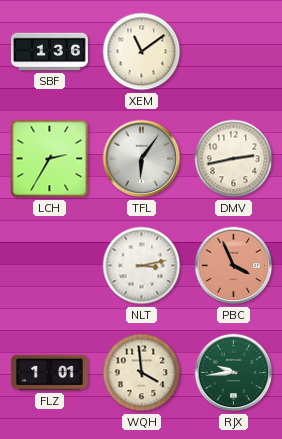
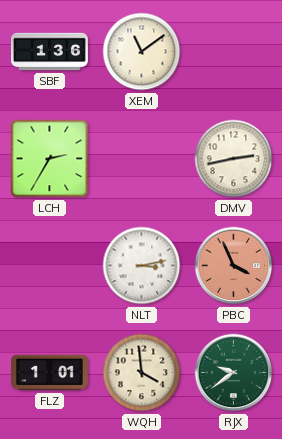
TFL: 6:06 -> none
RJX: 9:44 -> 9:39
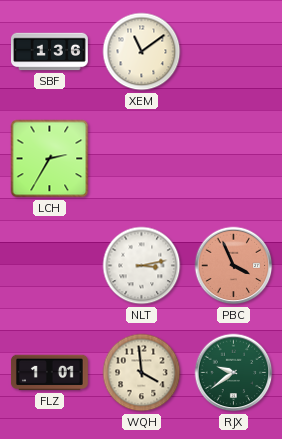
DMV: 2:43 -> none
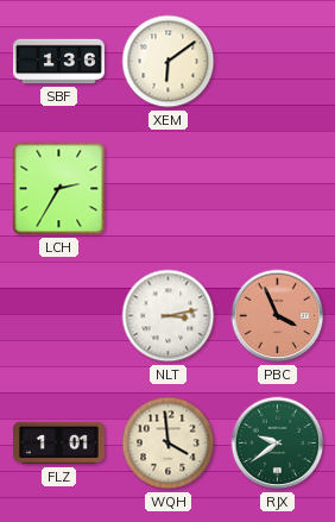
XEM: 11:09 -> 6:09
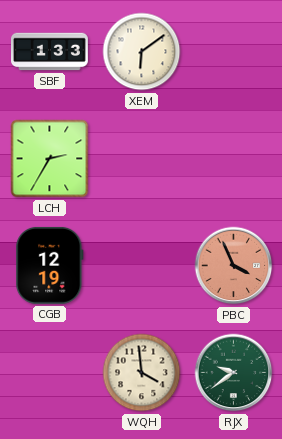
SBF: 1:36 -> 1:33
CGB: none -> 12:19
NLT: 3:13 -> none
FLZ: 1:01 -> none
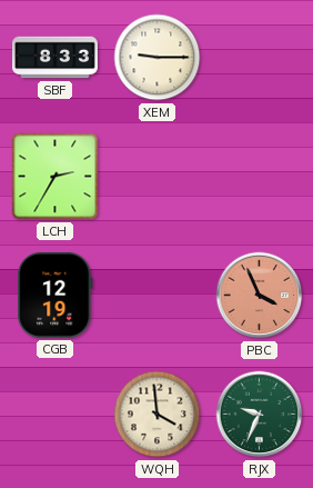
SBF: 1:33 -> 8:33
XEM: 6:09 -> 9:15
RJX: 9:39 -> 9:34
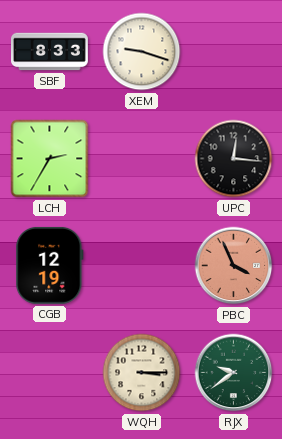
XEM: 9:15 -> 9:18
UPC: none -> 12:16
WQH: 3:59 -> 3:15
RJX: 9:34 -> 9:39
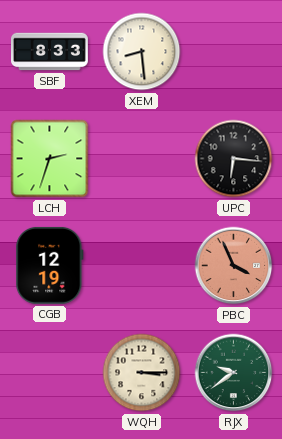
XEM: 9:18 -> 8:29
LCH: 2:35 -> 2:33
UPC: 12:16 -> 6:16
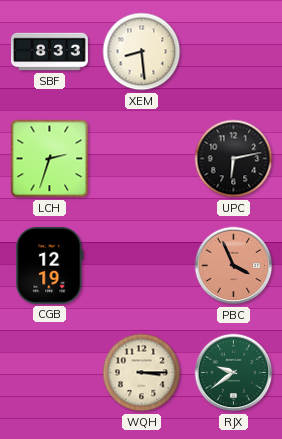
UPC: 6:16 -> 6:13
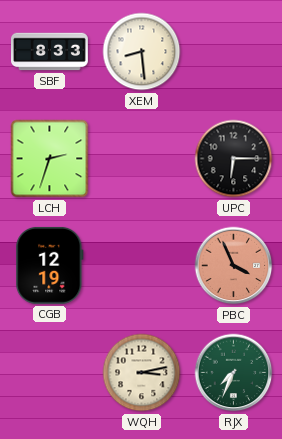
UPC: 6:13 -> 6:15
WQH: 3:15 -> 3:13
RJX: 9:39 -> 7:34
